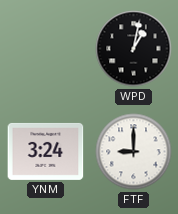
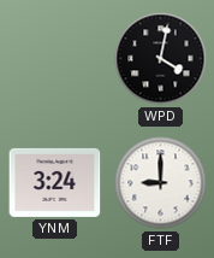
WPD: 1:02 -> 4:02
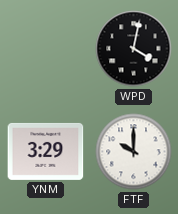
YNM: 3:24 -> 3:29
FTF: 9:00 -> 10:00
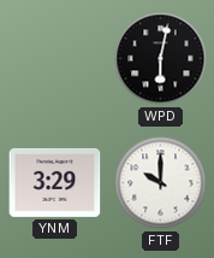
WPD: 4:02 -> 6:02
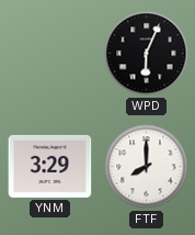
WPD: 6:02 -> 6:04
FTF: 10:00 -> 8:00
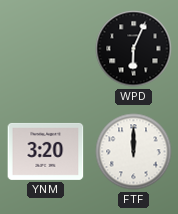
YNM: 3:29 -> 3:20
FTF: 8:00 -> 12:00
